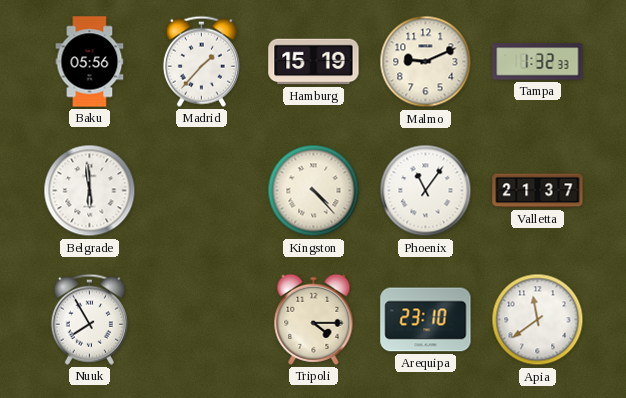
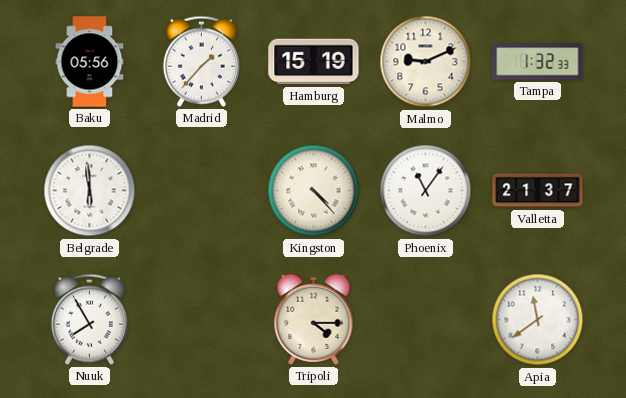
Arequipa: 23:10 -> none
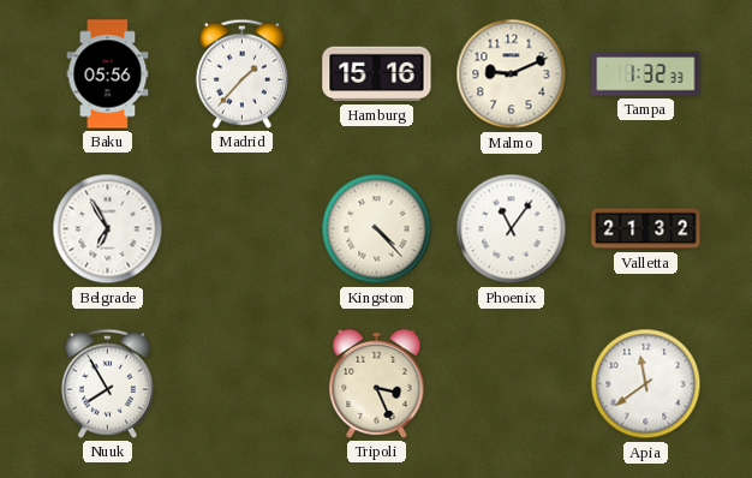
Hamburg: 15:19 -> 15:16
Belgrade: 5:59 -> 6:55
Valletta: 21:37 -> 21:32
Tripoli: 4:15 -> 3:26
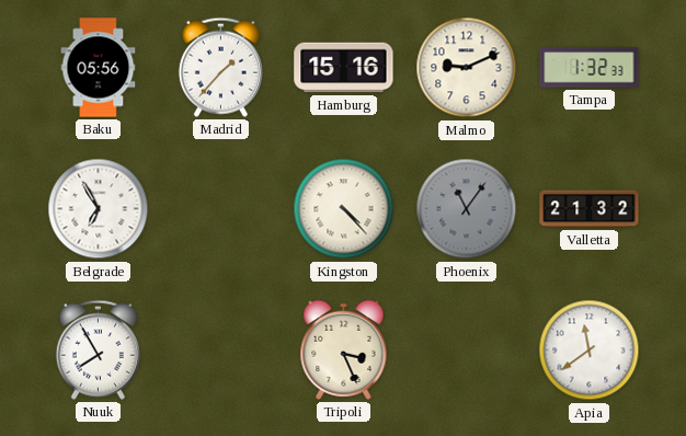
Phoenix dial: white -> grey
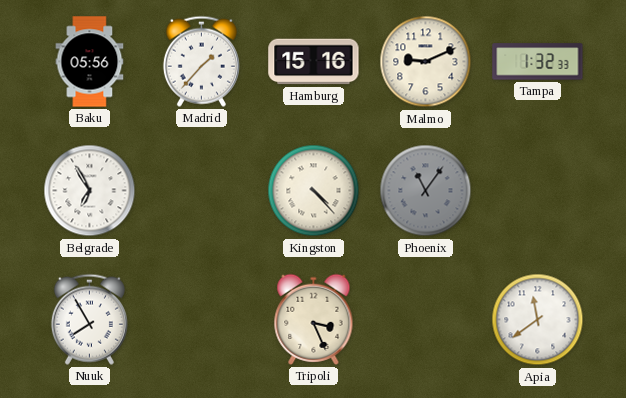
Valletta: 21:32 -> none
